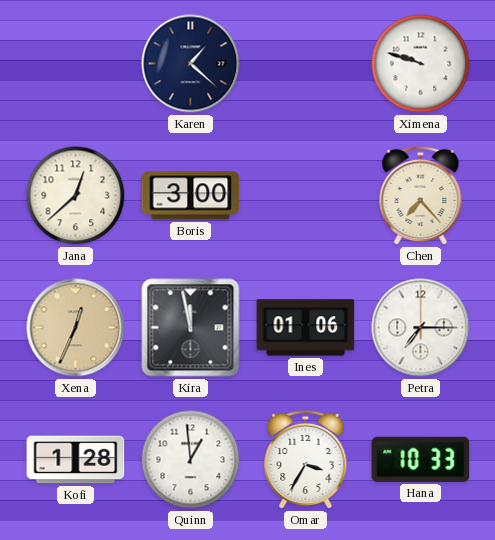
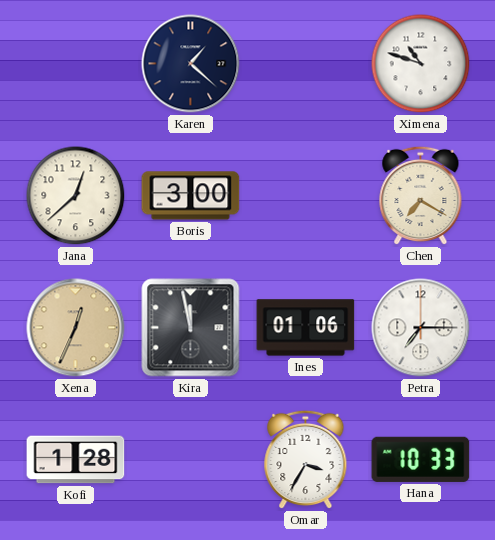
Ximena: 9:48 -> 10:48
Chen: 7:23 -> 7:20
Quinn: 12:59 -> none
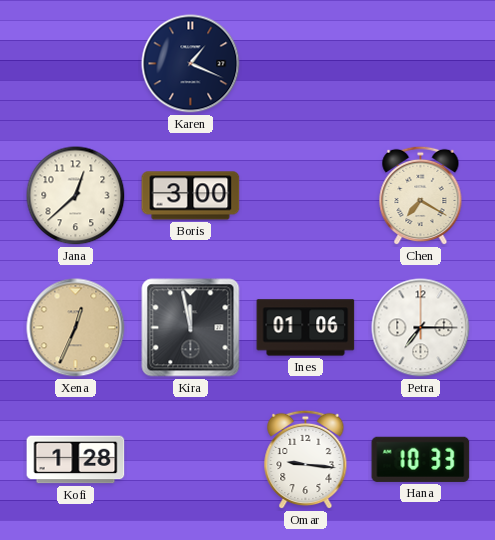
Karen: 1:22 -> 1:19
Ximena: 10:48 -> none
Omar: 3:35 -> 9:16
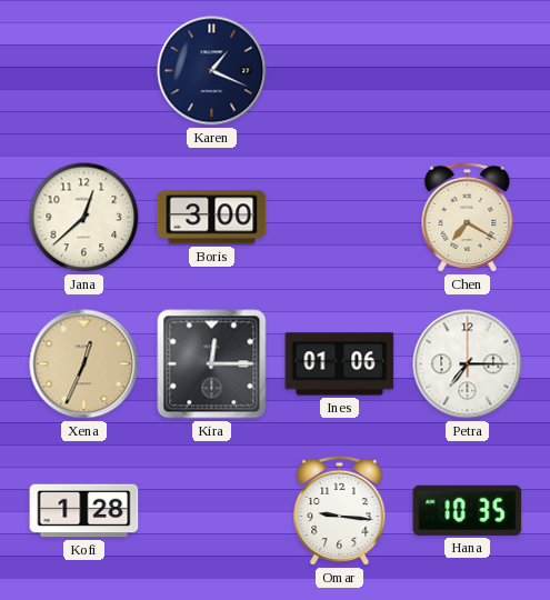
Kira: 11:58 -> 12:15
Hana: 10:33 -> 10:35
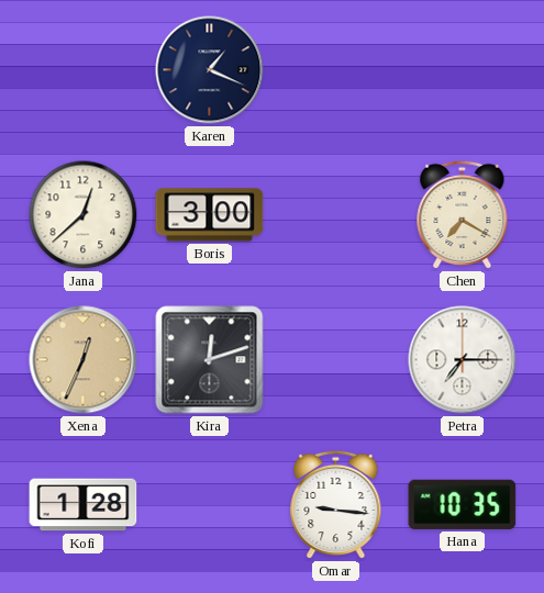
Kira: 12:15 -> 12:12
Ines: 01:06 -> none
